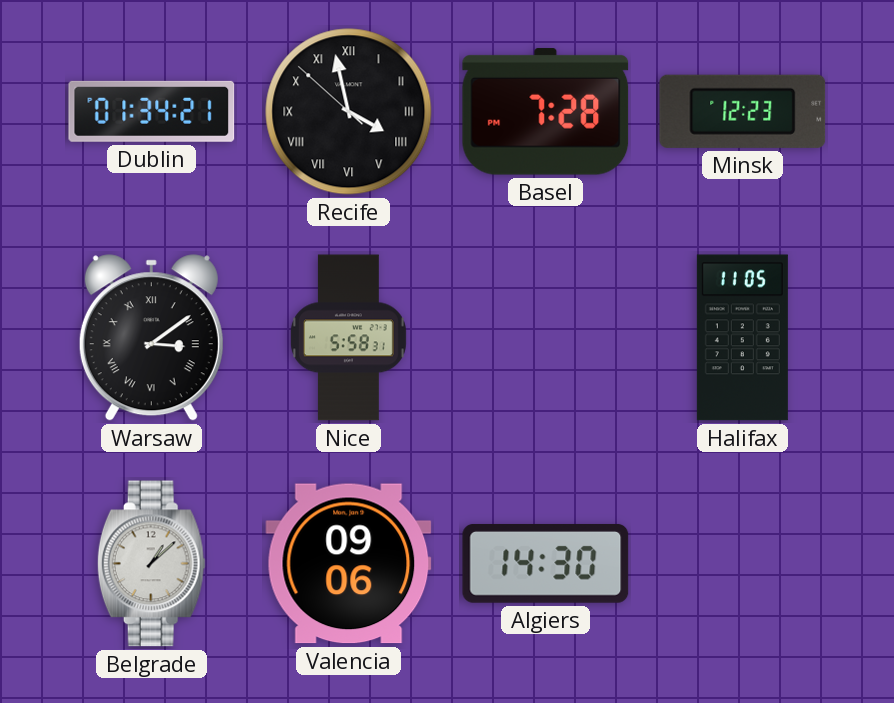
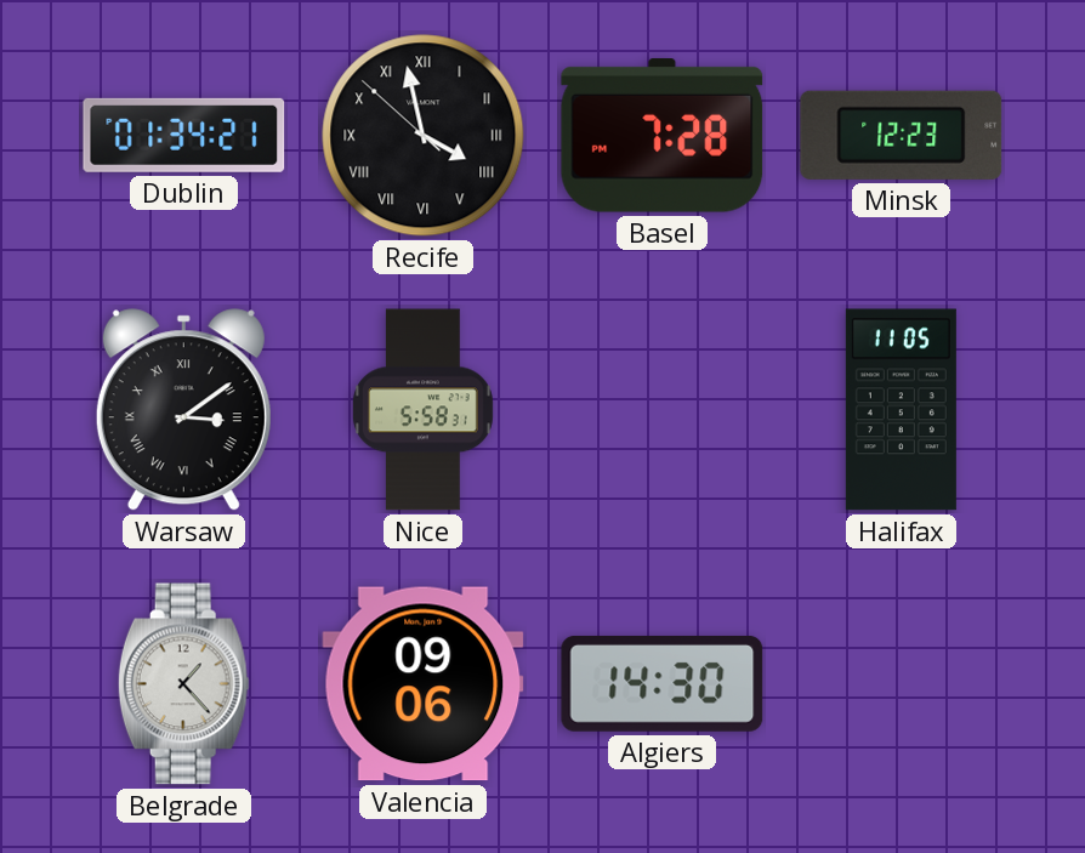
Belgrade: 1:08 -> 1:23
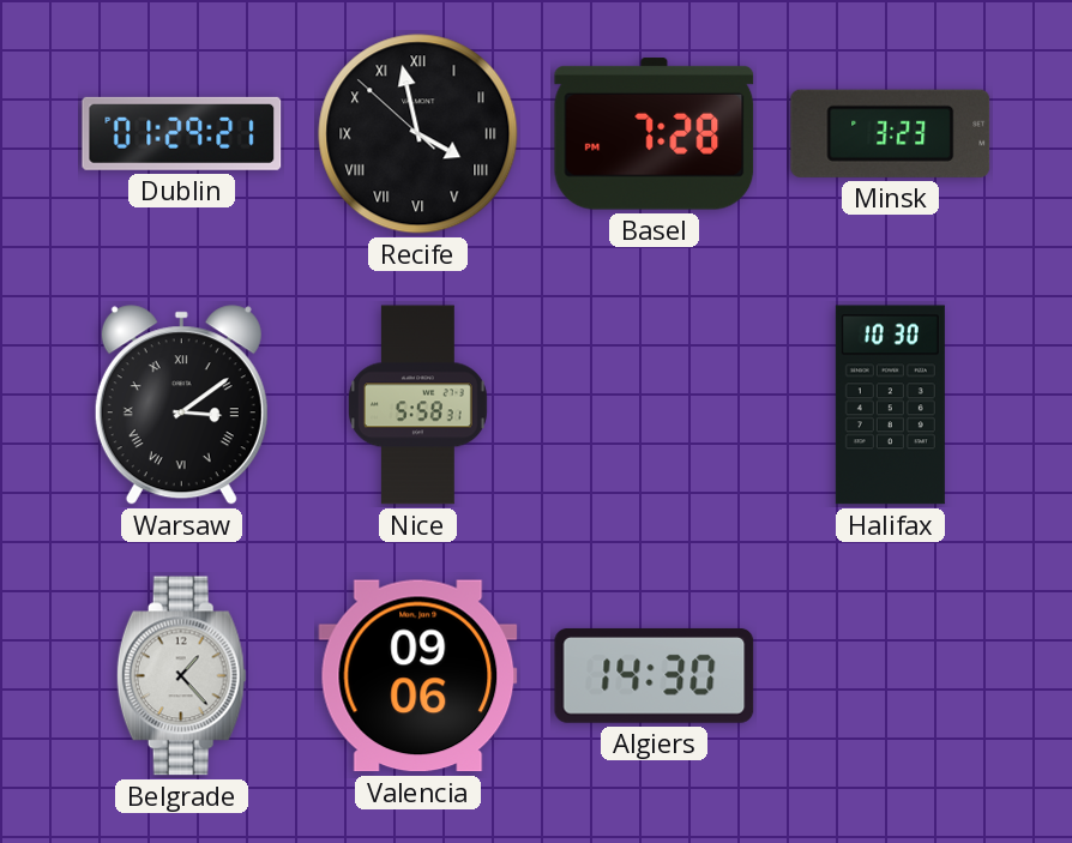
Dublin: 01:34 -> 01:29
Minsk: 12:23 -> 3:23
Halifax: 11:05 -> 10:30
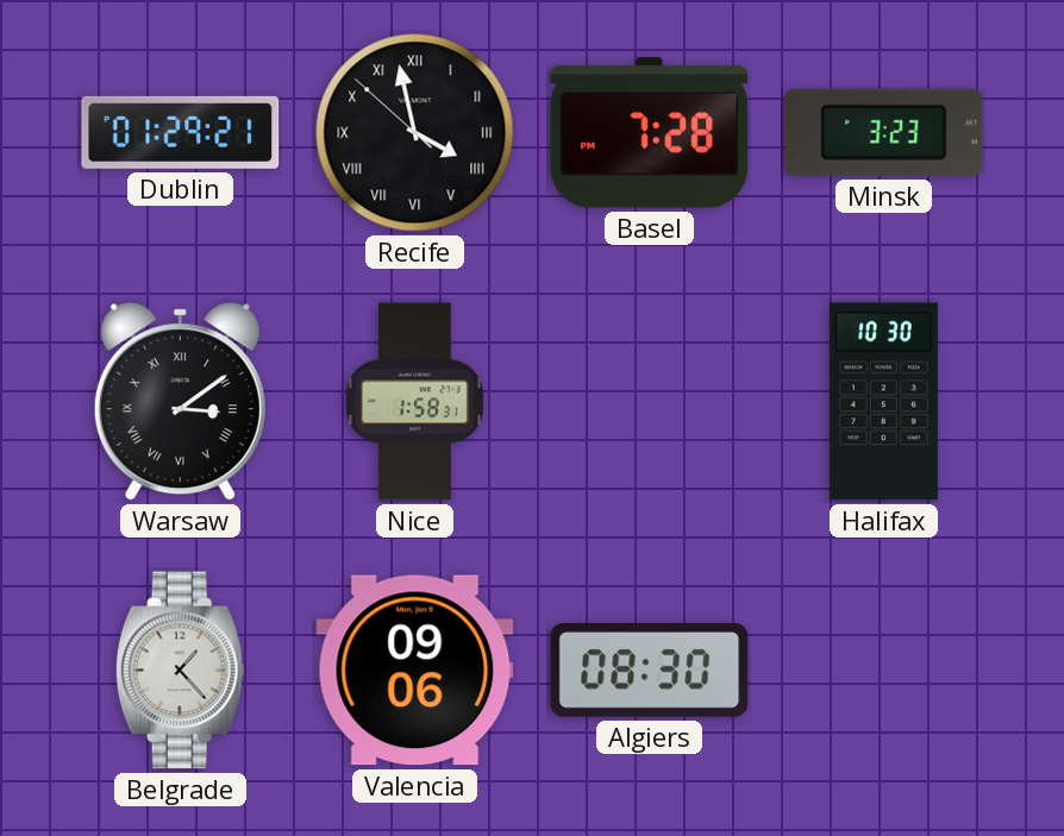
Nice: 5:58 -> 1:58
Algiers: 14:30 -> 08:30
